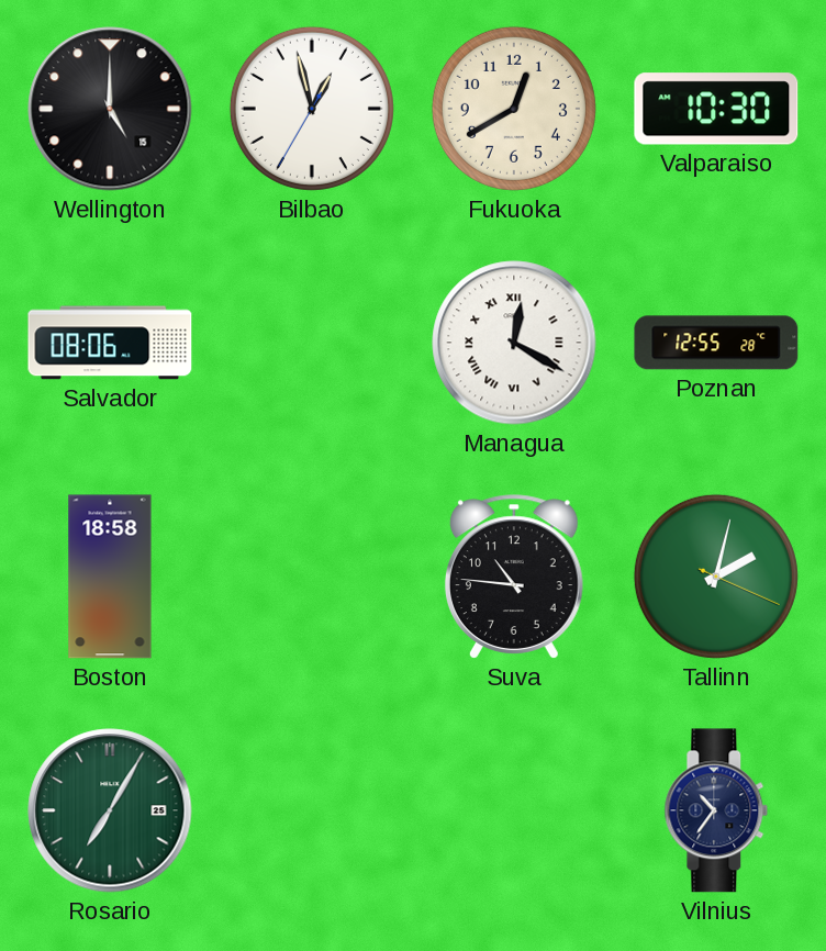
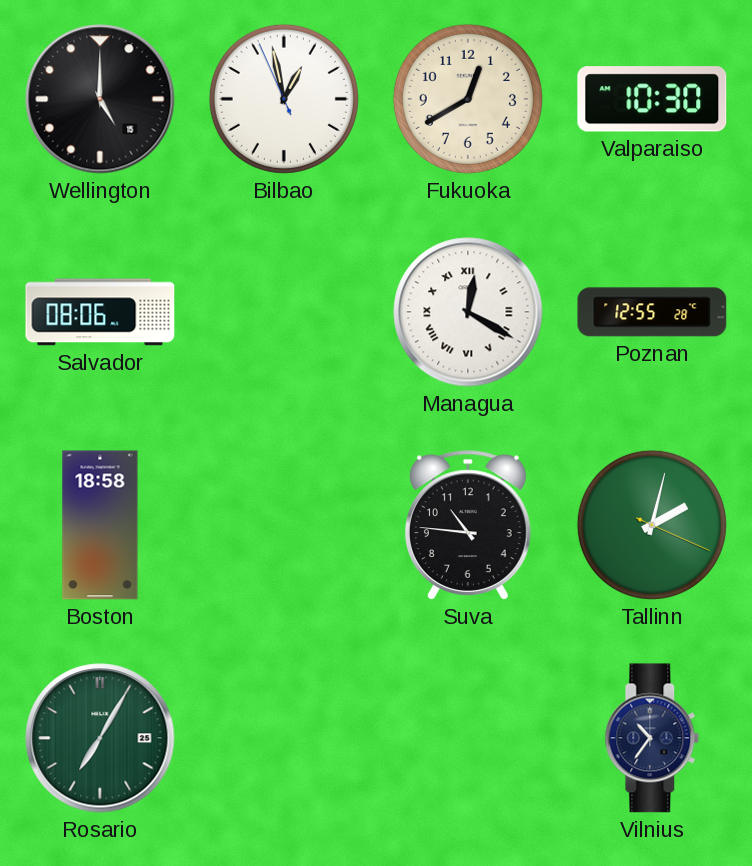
Bilbao: 12:57:35 -> 12:57:56
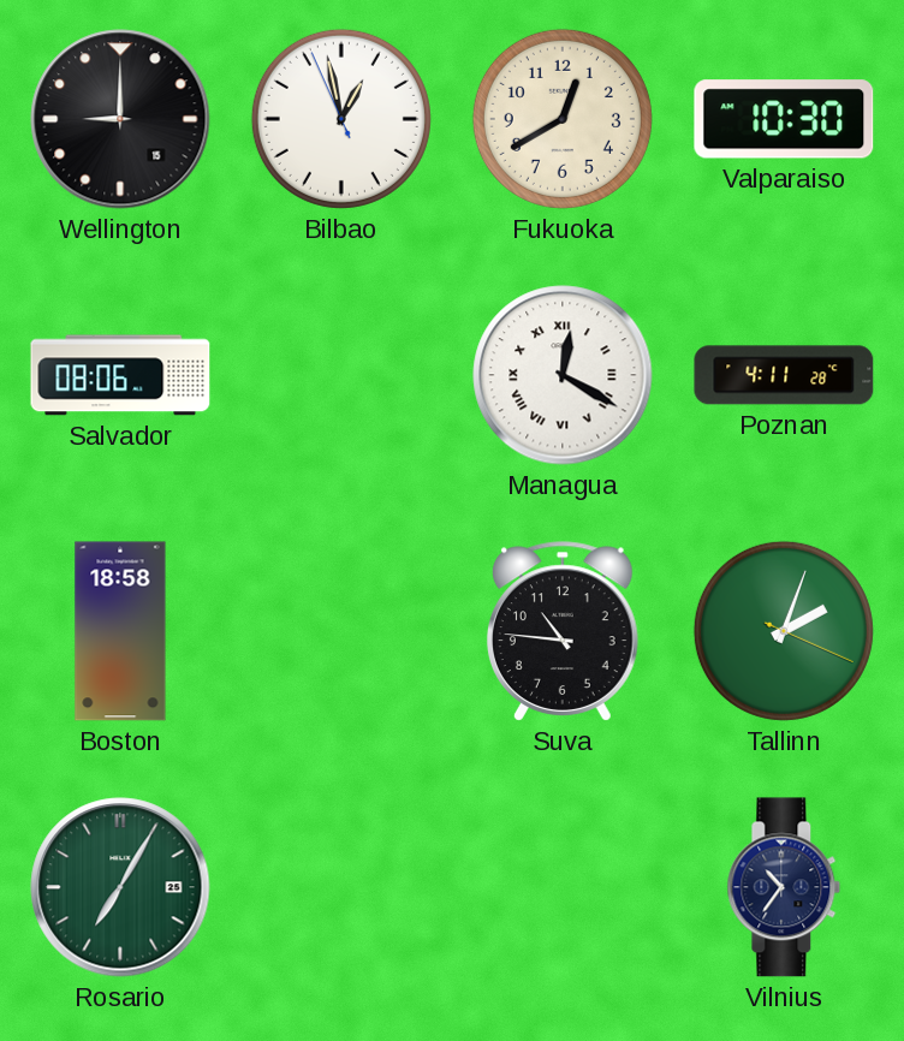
Wellington: 5:00 -> 9:00
Poznan: 12:55 -> 4:11
Tallinn: 2:02 -> 2:03
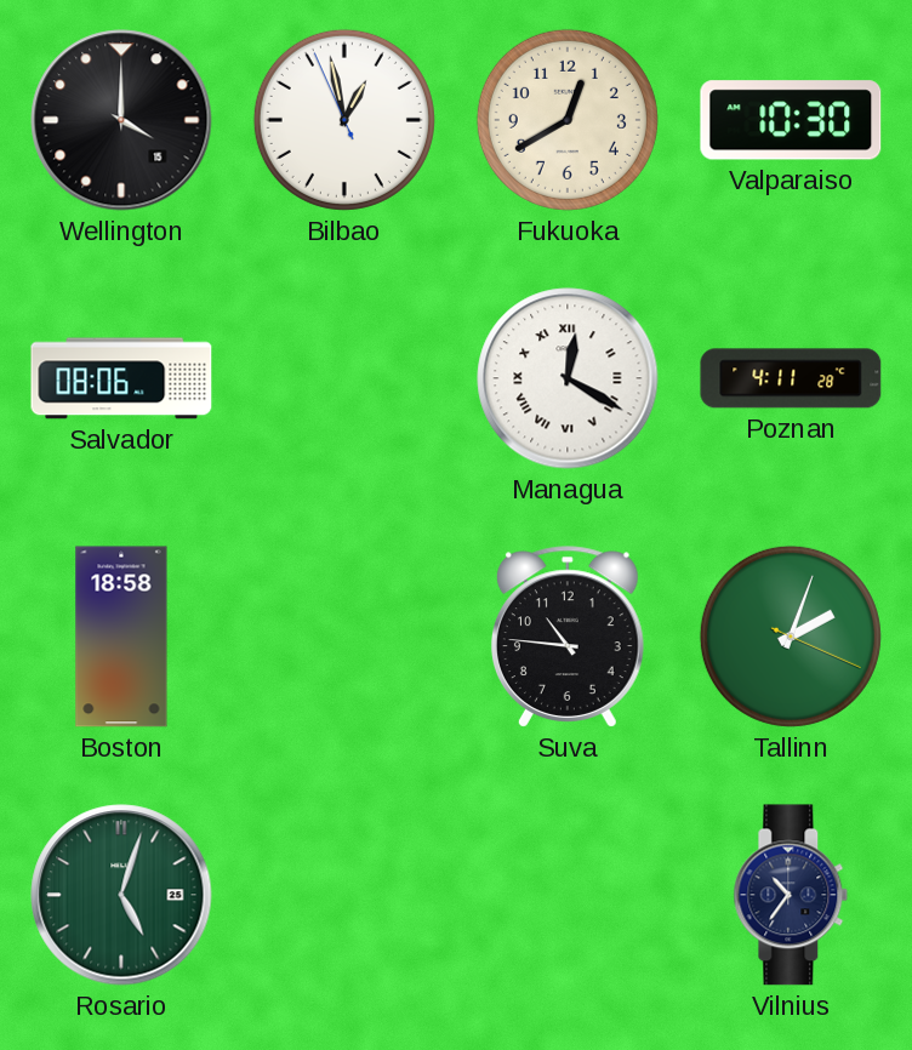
Wellington: 9:00 -> 4:00
Rosario: 7:05 -> 5:03
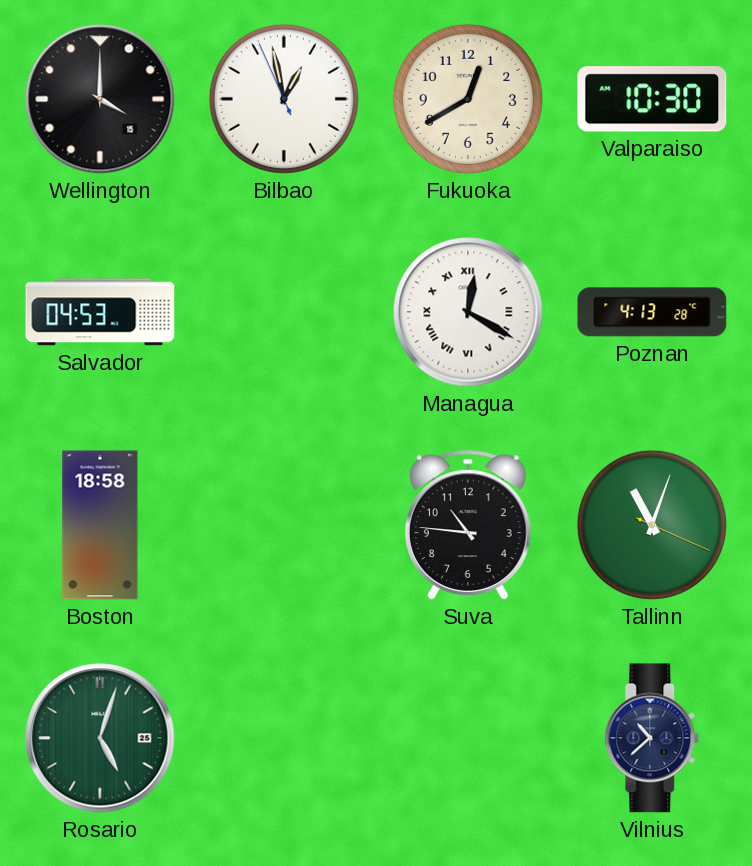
Salvador: 08:06 -> 04:53
Poznan: 4:11 -> 4:13
Tallinn: 2:03 -> 11:03
Vilnius: 10:36 -> 10:38
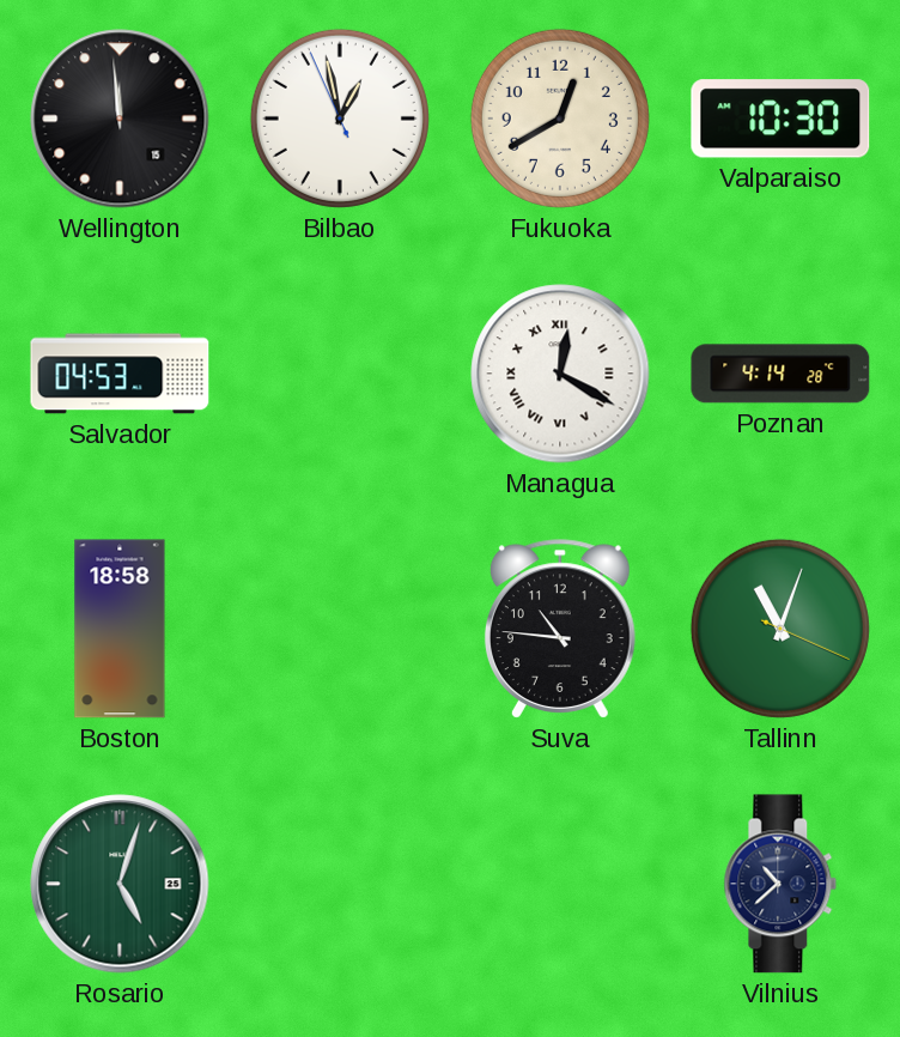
Wellington: 4:00 -> 11:59
Poznan: 4:13 -> 4:14
